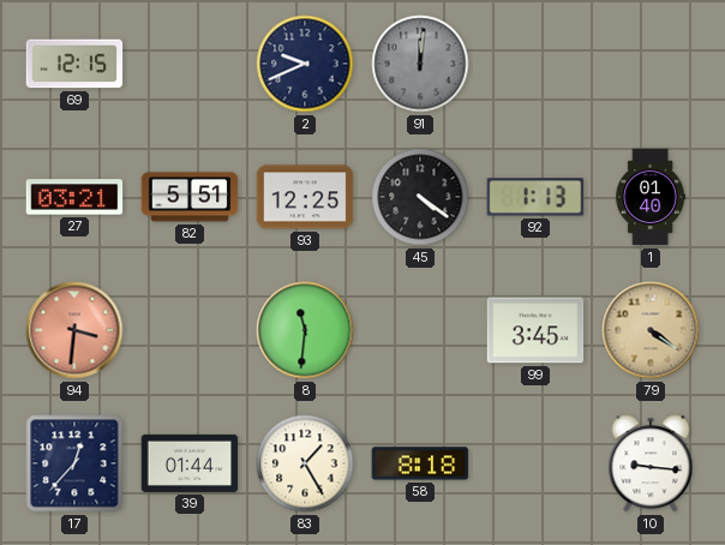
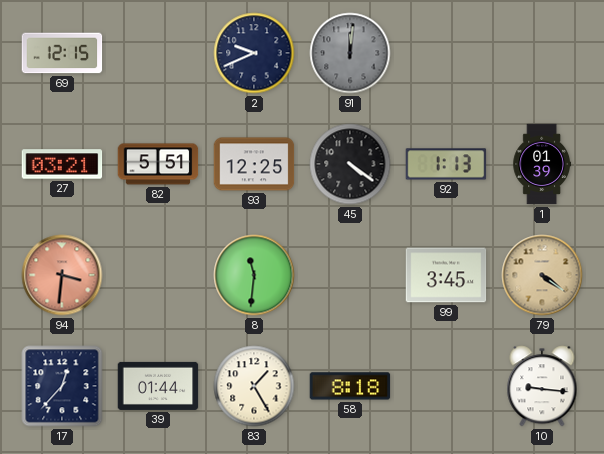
1: 01:40 -> 01:39
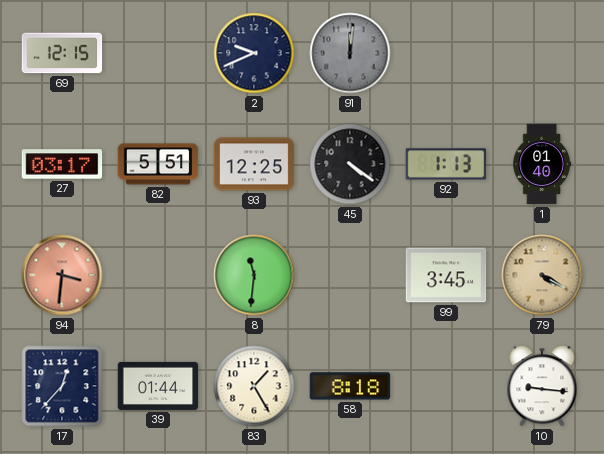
27: 03:21 -> 03:17
1: 01:39 -> 01:40
79: 4:21 -> 4:20
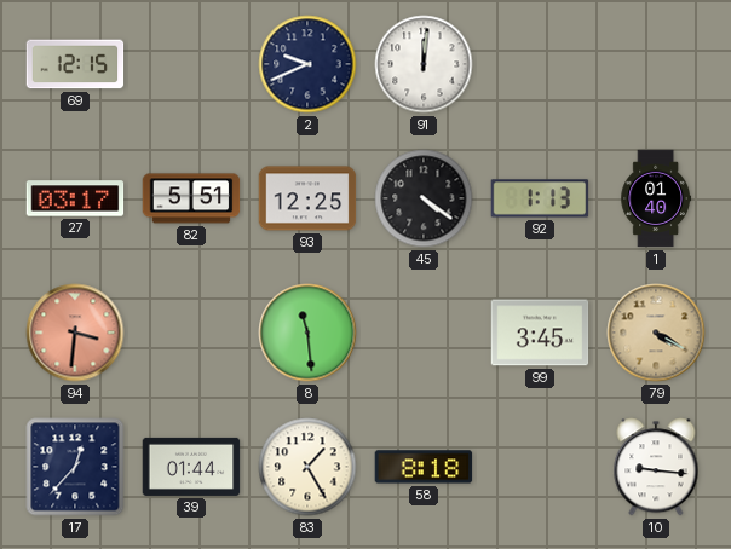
91 dial: grey -> white
8: 11:31 -> 11:29
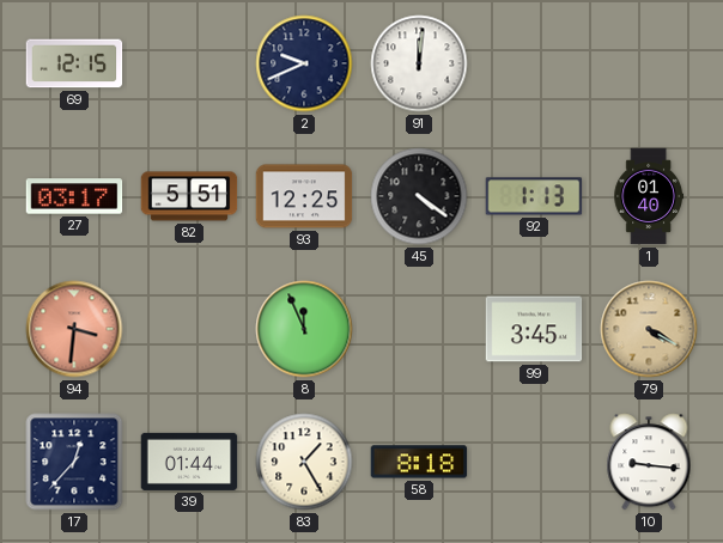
8: 11:29 -> 11:56
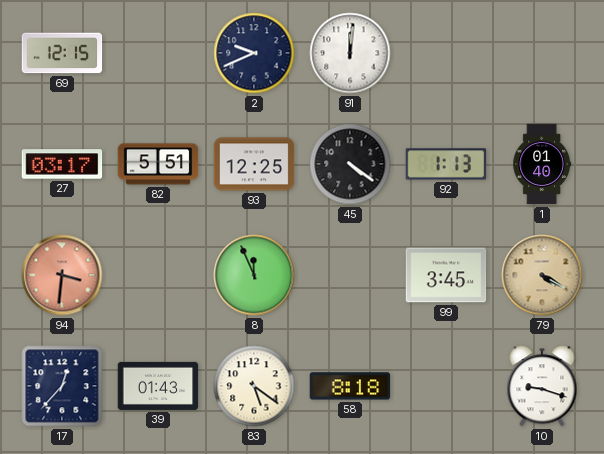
39: 01:44 -> 01:43
83: 1:25 -> 5:21
10: 9:16 -> 9:18
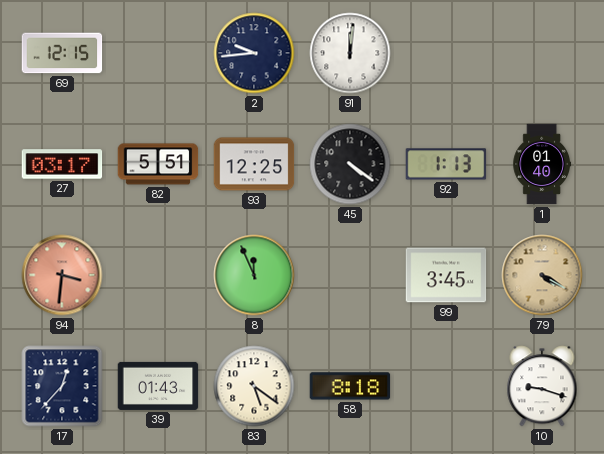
2: 9:41 -> 9:44
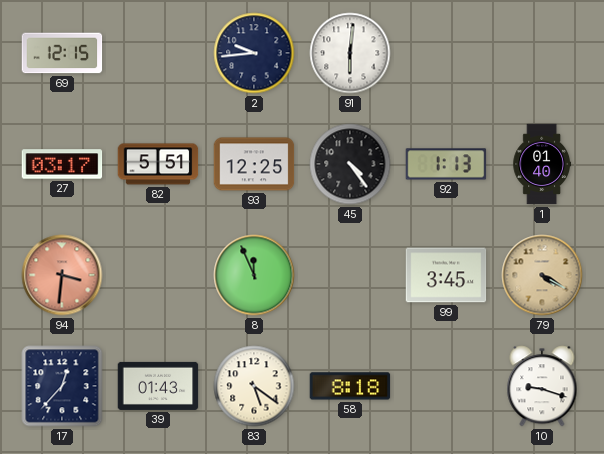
91: 12:01 -> 6:01
45: 4:21 -> 4:24
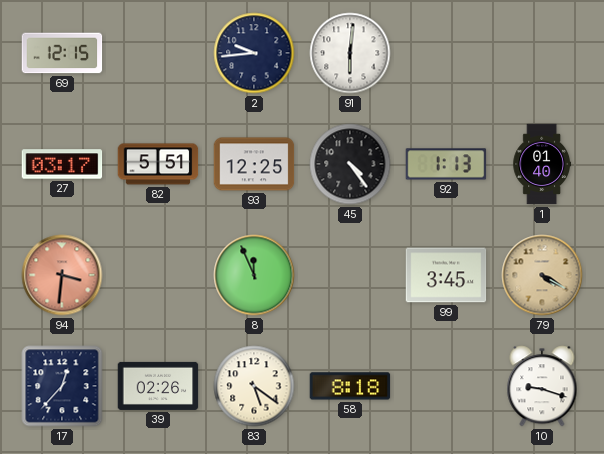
39: 01:43 -> 02:26
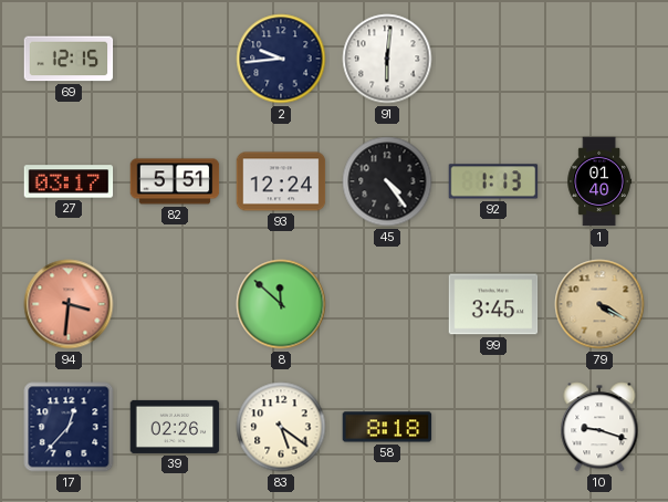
93: 12:25 -> 12:24
8: 11:56 -> 11:52
